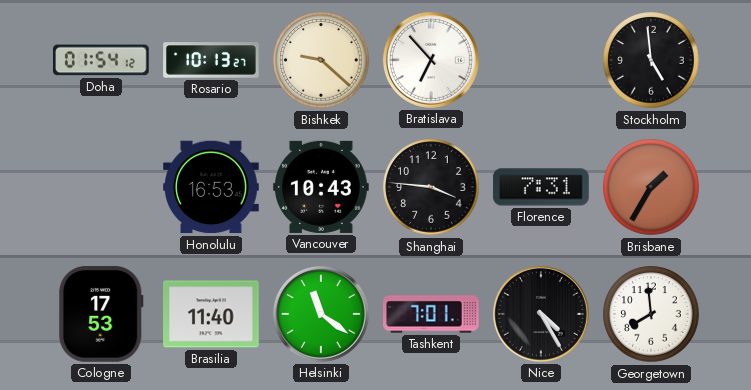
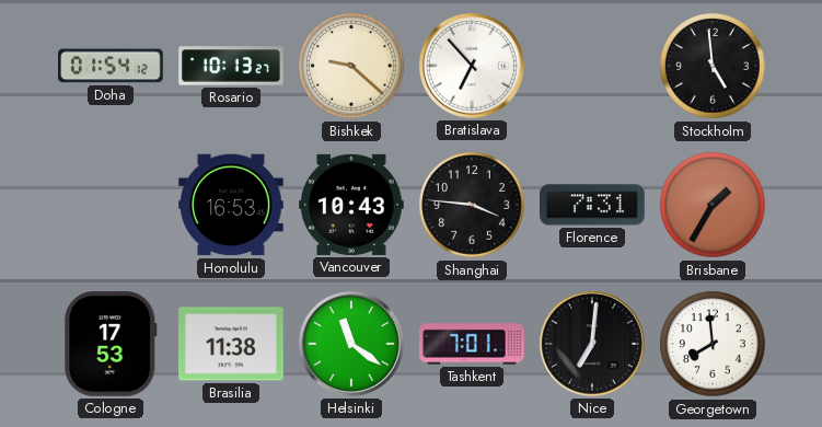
Brasilia: 11:40 -> 11:38
Nice: 4:25 -> 7:01
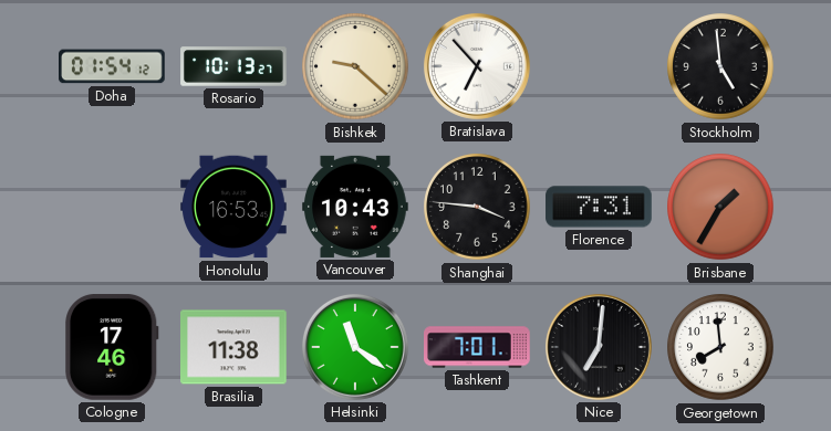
Cologne: 17:53 -> 17:46
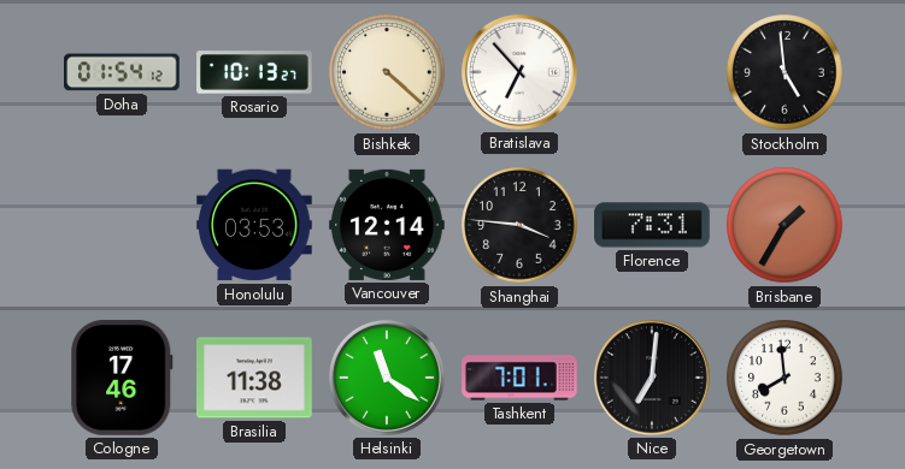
Bishkek: 9:22 -> 4:22
Honolulu: 16:53 -> 03:53
Vancouver: 10:43 -> 12:14
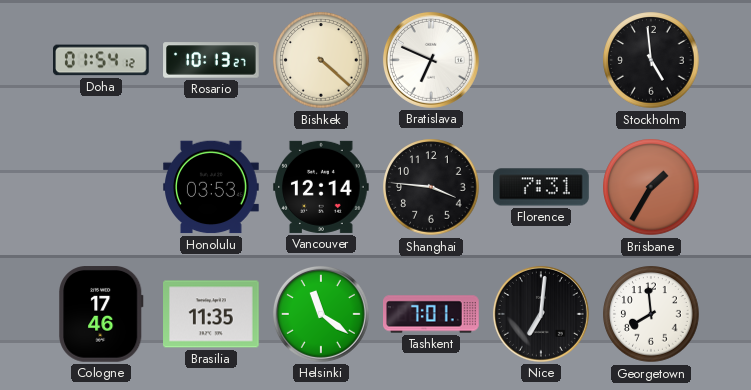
Bratislava: 6:53 -> 6:49
Brasilia: 11:38 -> 11:35
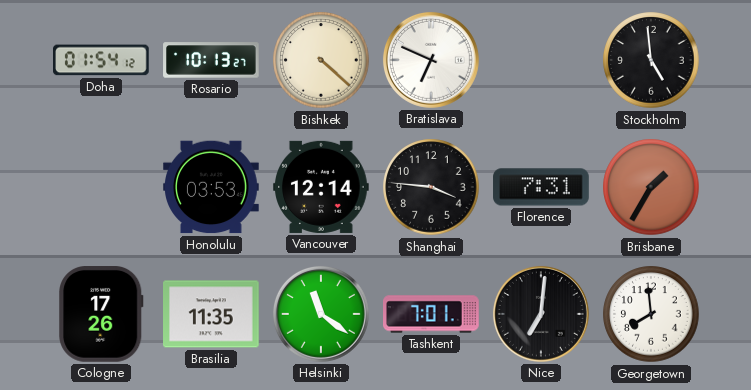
Cologne: 17:46 -> 17:26
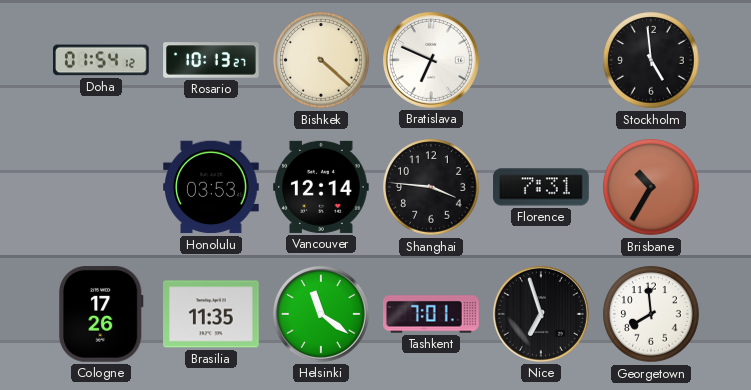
Brisbane: 1:35 -> 10:35
Nice: 7:01 -> 6:57
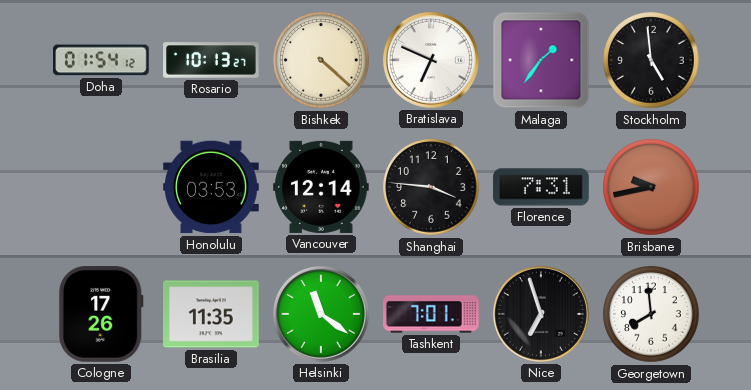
Malaga: none -> 1:36
Brisbane: 10:35 -> 9:43
